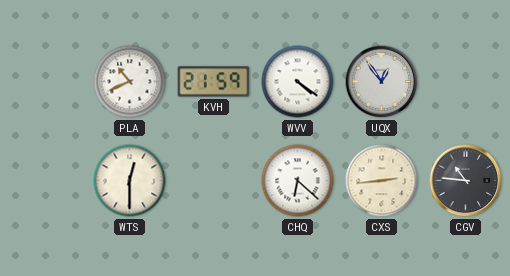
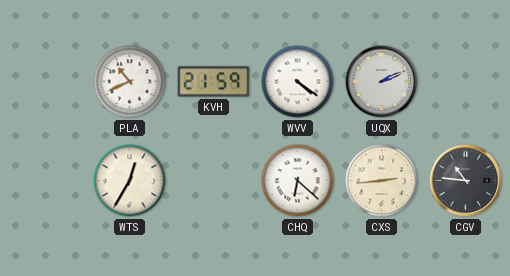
UQX: 12:54 -> 2:11
WTS: 12:30 -> 12:35
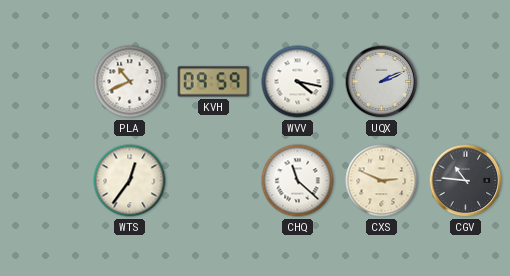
KVH: 21:59 -> 09:59
WVV: 4:21 -> 4:17
WTS: 12:35 -> 12:36
CHQ: 6:22 -> 11:22
CXS: 2:44 -> 2:49
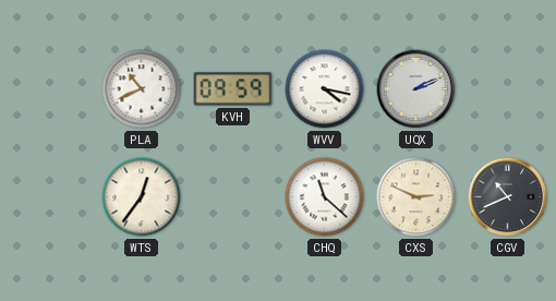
CGV: 10:46 -> 10:41
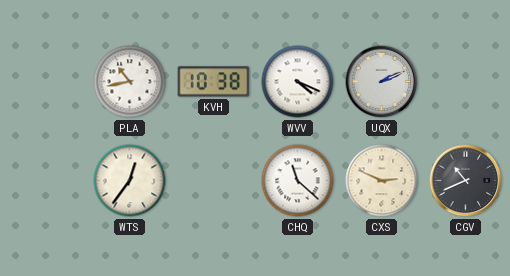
PLA: 10:41 -> 10:43
KVH: 09:59 -> 10:38
WVV: 4:17 -> 4:19
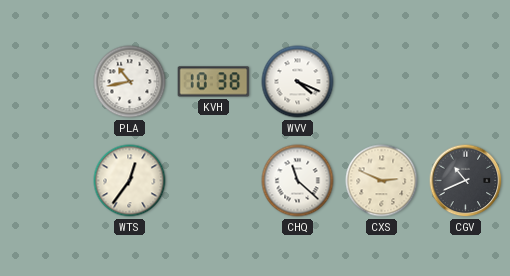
UQX: 2:11 -> none
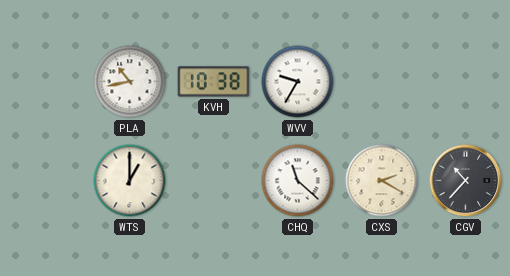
WVV: 4:19 -> 9:35
WTS: 12:36 -> 1:00
CXS: 2:49 -> 2:20
CGV: 10:41 -> 10:37
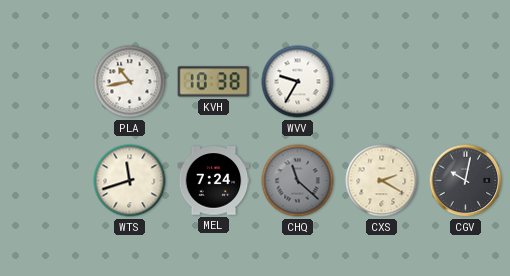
WTS: 1:00 -> 11:42
MEL: none -> 7:24
CHQ dial: white -> grey
CGV: 10:37 -> 10:02
